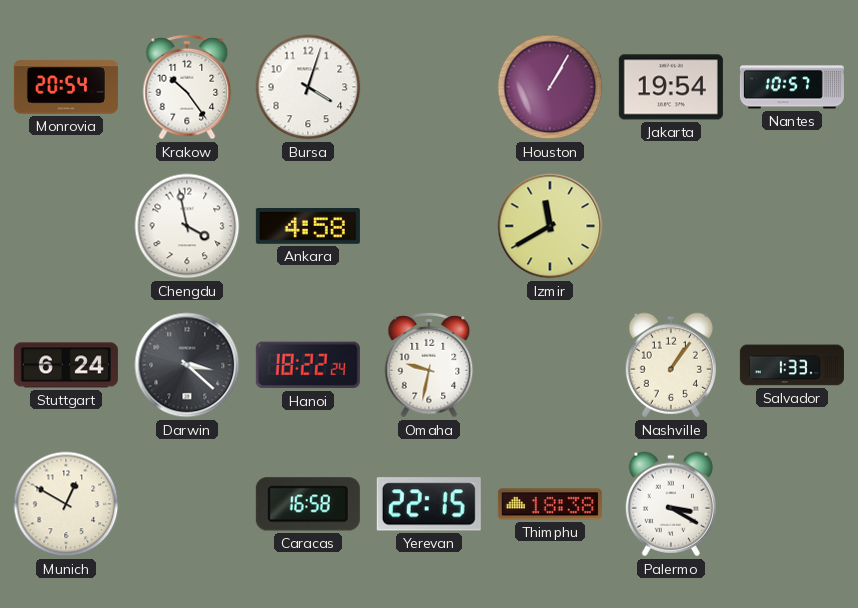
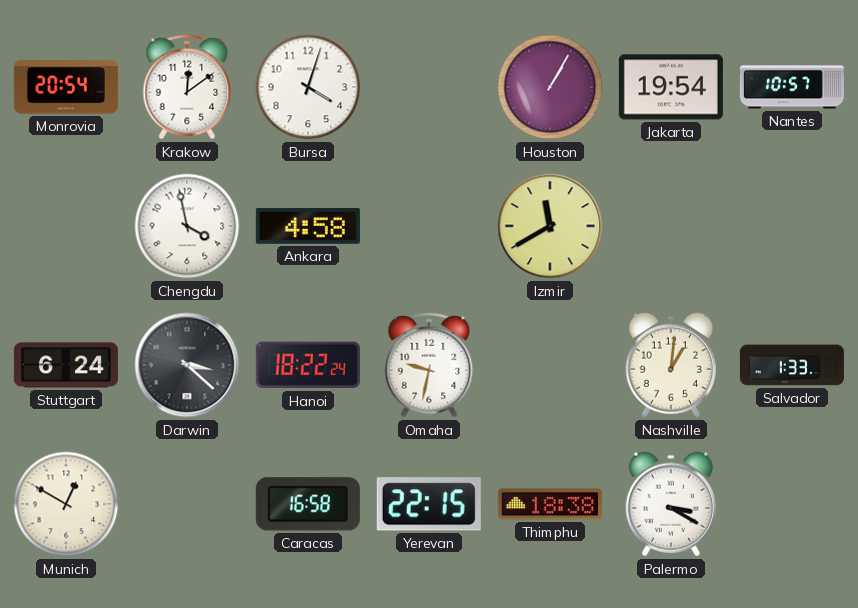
Krakow: 10:24 -> 12:09
Nashville: 1:06 -> 1:01
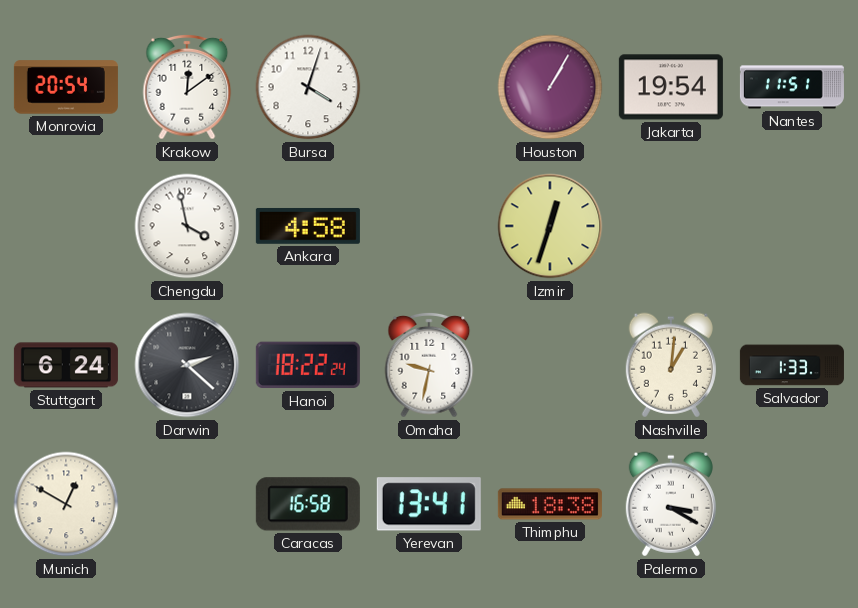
Nantes: 10:57 -> 11:51
Izmir: 11:40 -> 12:33
Darwin: 3:22 -> 2:22
Yerevan: 22:15 -> 13:41
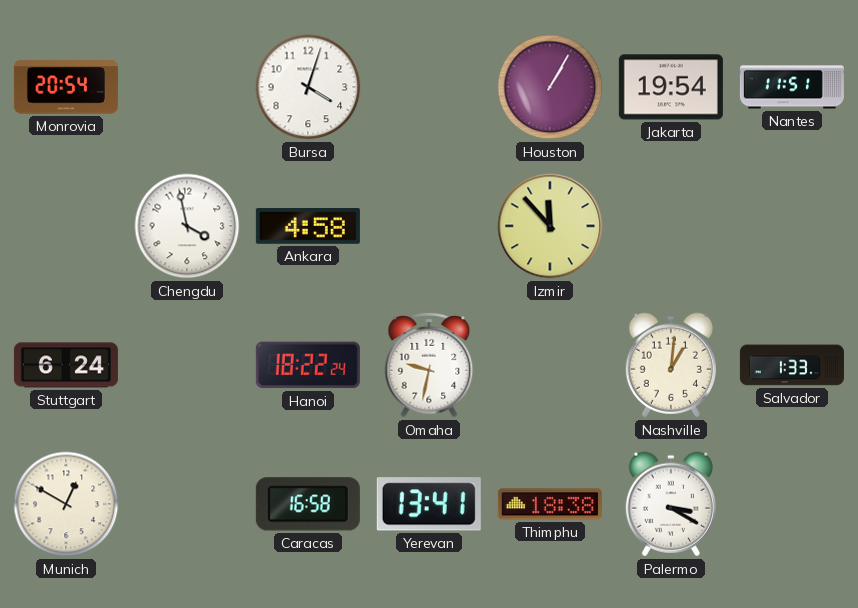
Krakow: 12:09 -> none
Izmir: 12:33 -> 11:53
Darwin: 2:22 -> none
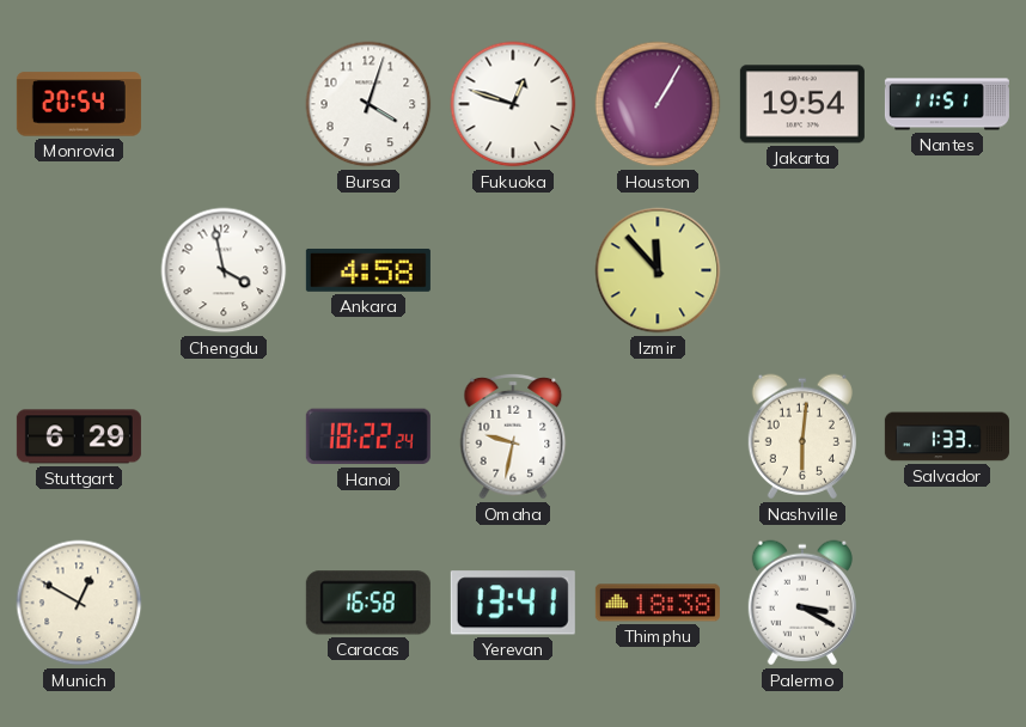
Fukuoka: none -> 12:48
Stuttgart: 6:24 -> 6:29
Nashville: 1:01 -> 6:01
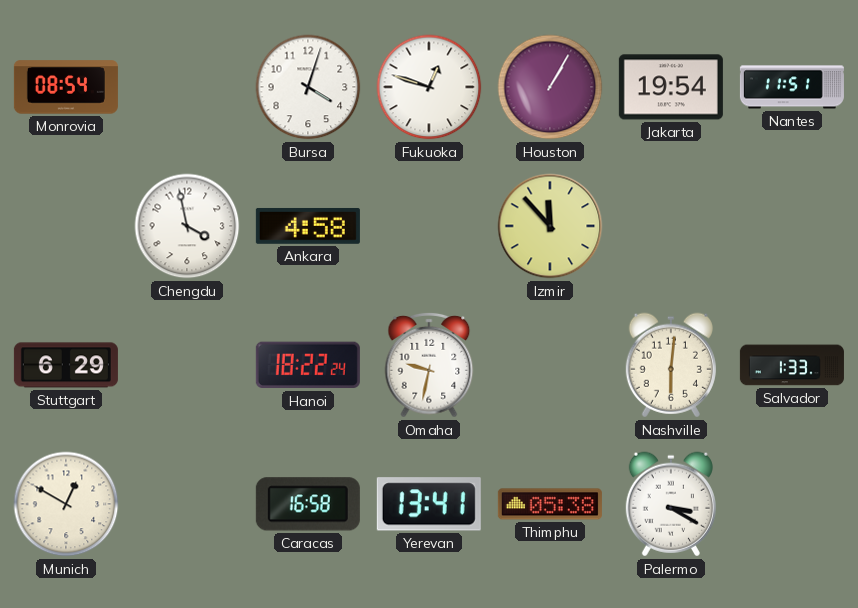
Monrovia: 20:54 -> 08:54
Thimphu: 18:38 -> 05:38
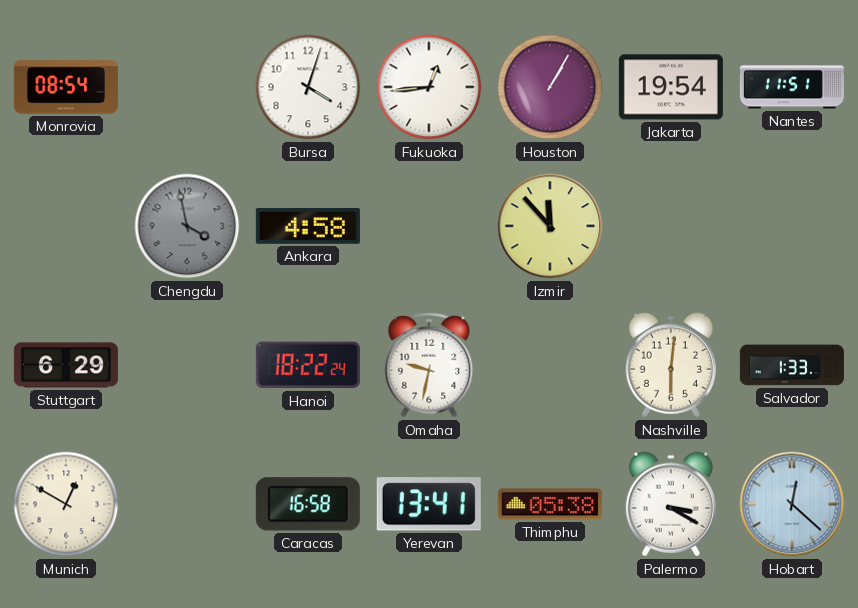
Fukuoka: 12:48 -> 12:44
Chengdu dial: white -> grey
Hobart: none -> 12:22
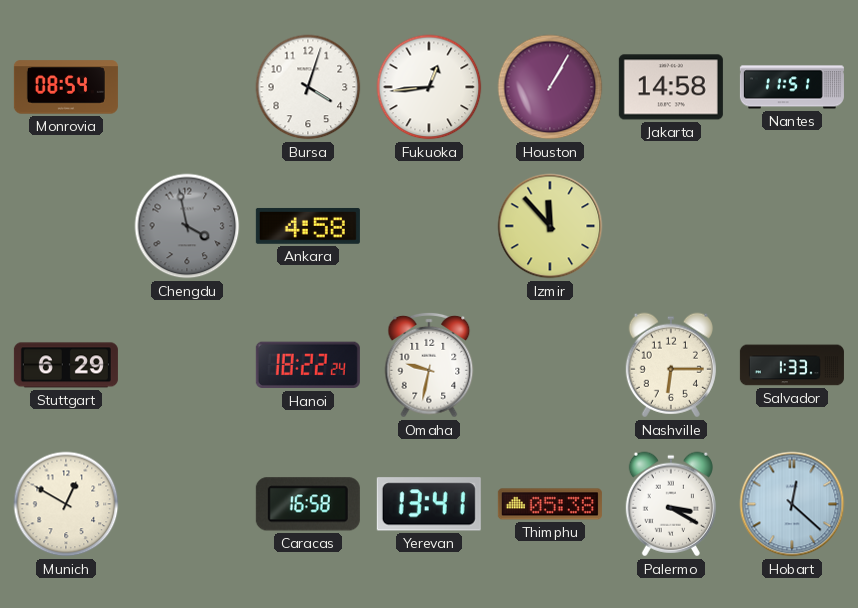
Jakarta: 19:54 -> 14:58
Nashville: 6:01 -> 6:15
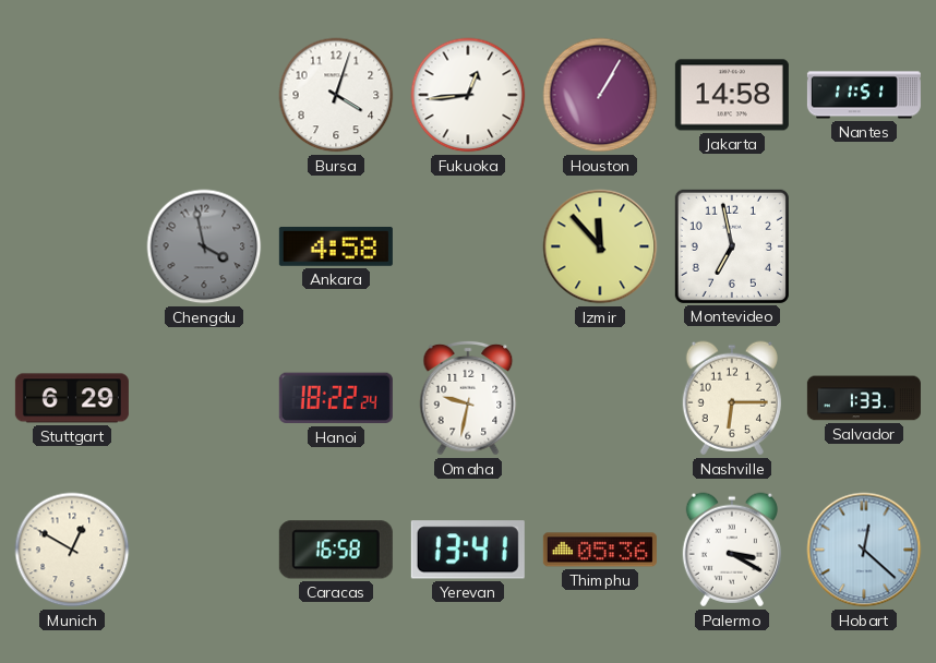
Monrovia: 08:54 -> none
Montevideo: none -> 6:58
Thimphu: 05:38 -> 05:36
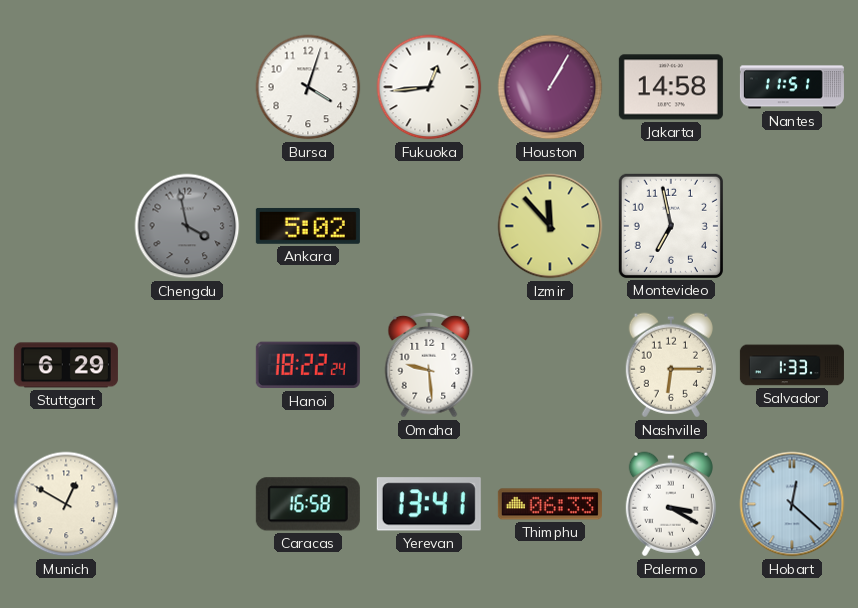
Ankara: 4:58 -> 5:02
Omaha: 9:32 -> 9:29
Thimphu: 05:36 -> 06:33
